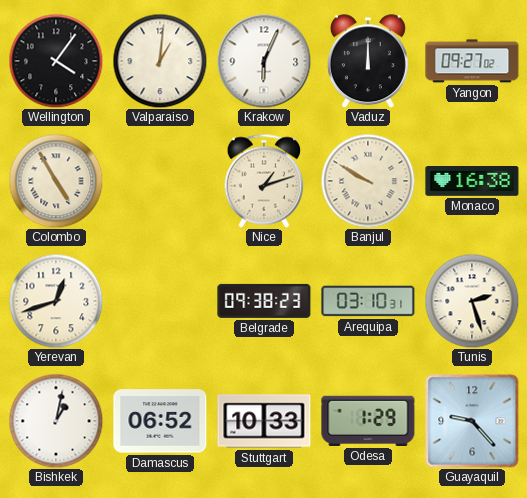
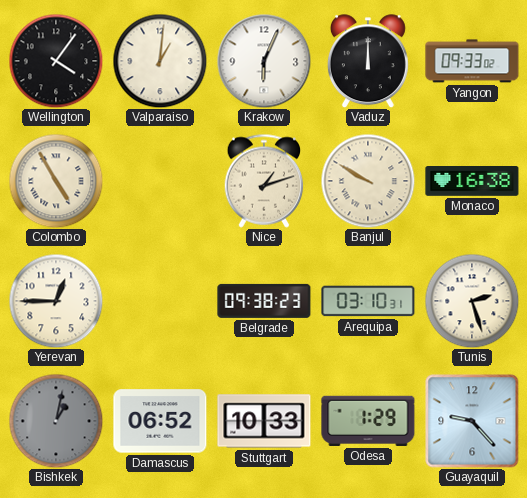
Yangon: 09:27 -> 09:33
Yerevan: 12:42 -> 12:45
Bishkek dial: white -> grey
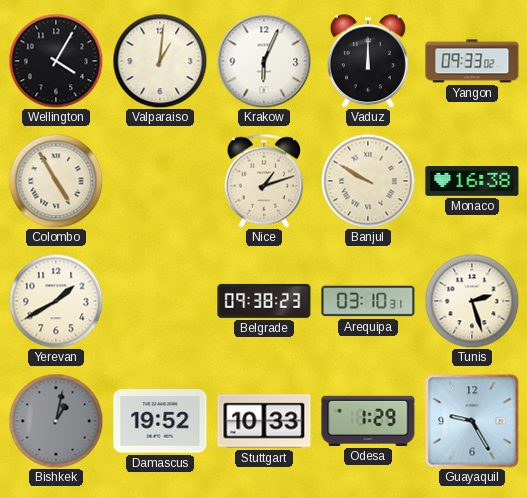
Wellington: 4:06 -> 4:05
Yerevan: 12:45 -> 1:40
Damascus: 06:52 -> 19:52
Guayaquil: 9:23 -> 9:25
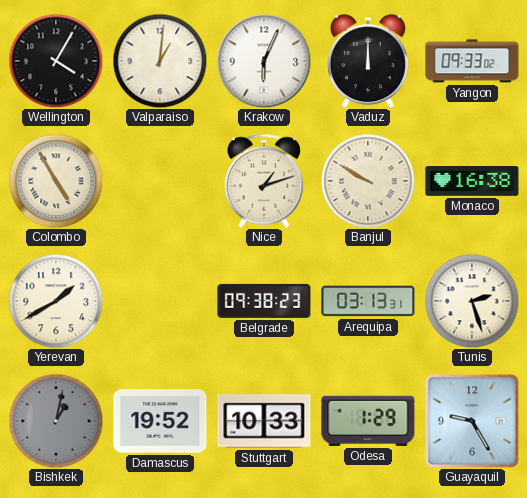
Arequipa: 03:10 -> 03:13
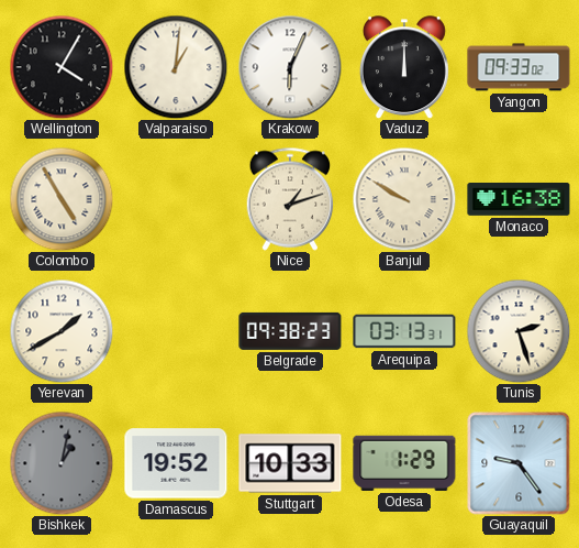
Guayaquil: 9:25 -> 9:24
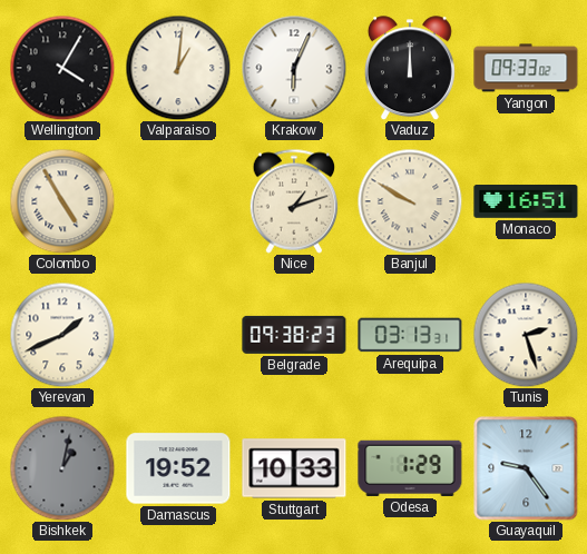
Monaco: 16:38 -> 16:51
Yerevan: 1:40 -> 1:41
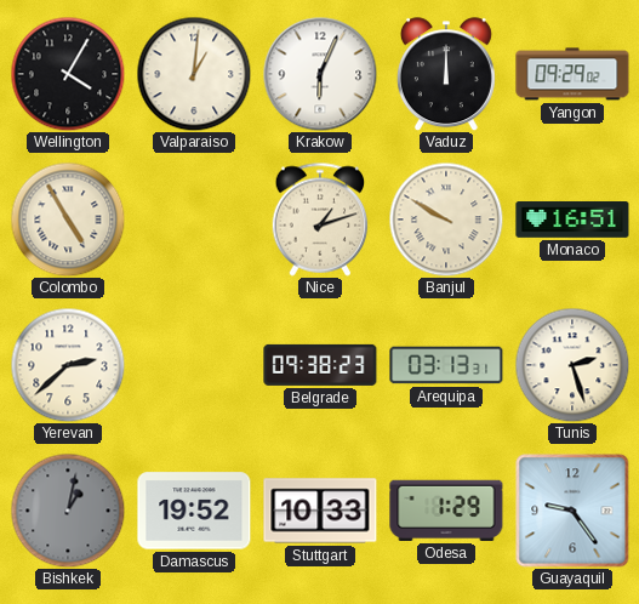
Yangon: 09:33 -> 09:29
Yerevan: 1:41 -> 2:38
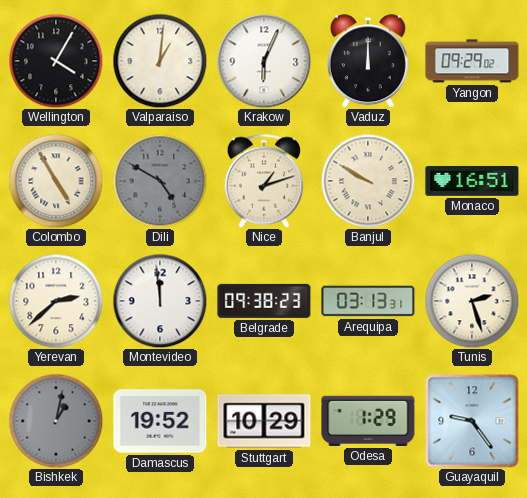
Dili: none -> 4:50
Montevideo: none -> 11:59
Stuttgart: 10:33 -> 10:29
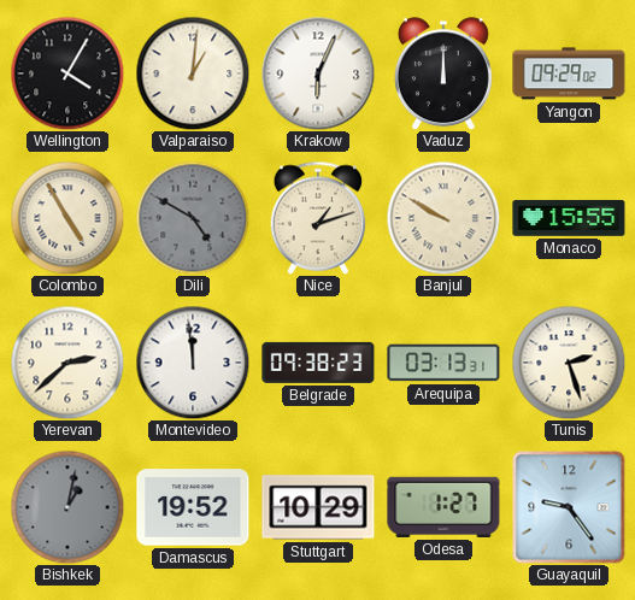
Monaco: 16:51 -> 15:55
Odesa: 1:29 -> 1:27
